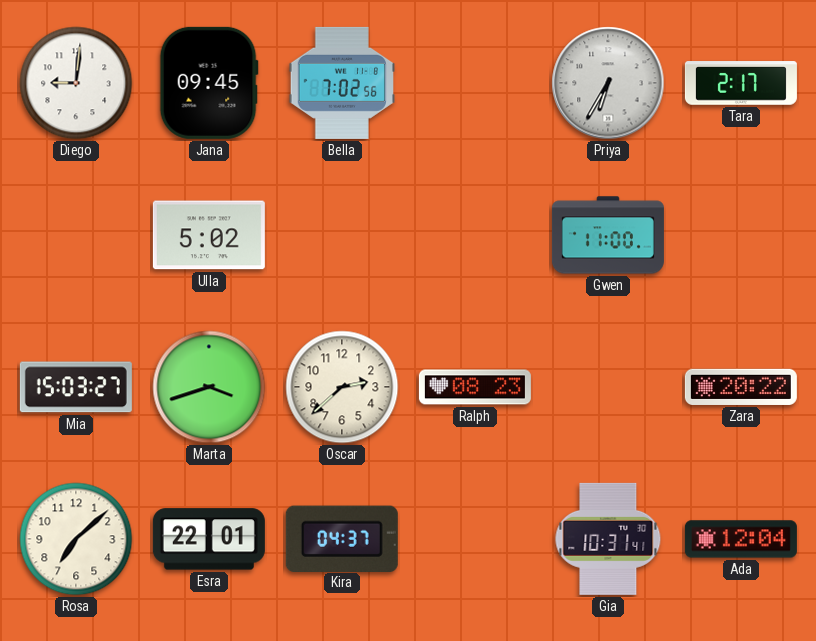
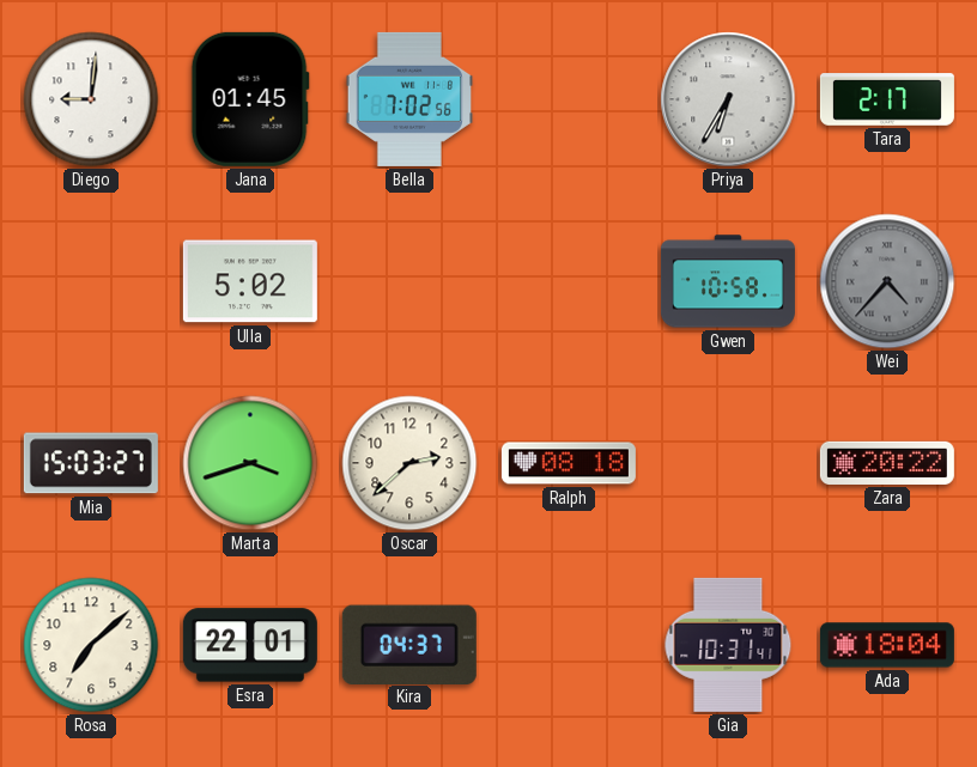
Jana: 09:45 -> 01:45
Gwen: 11:00 -> 10:58
Wei: none -> 4:37
Ralph: 08:23 -> 08:18
Ada: 12:04 -> 18:04
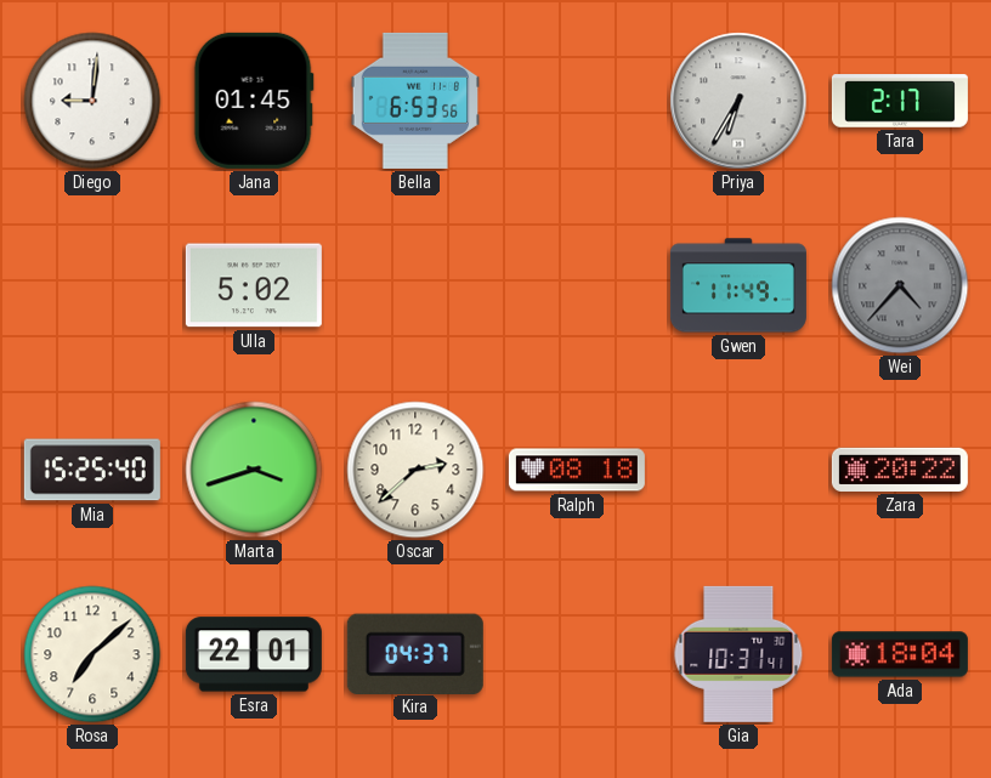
Bella: 7:02 -> 6:53
Gwen: 10:58 -> 11:49
Mia: 15:03 -> 15:25
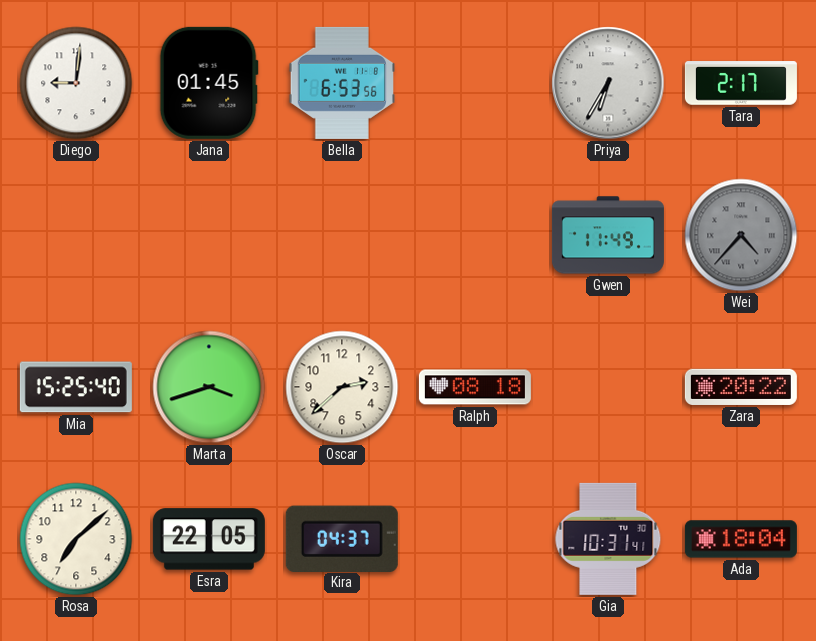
Ulla: 5:02 -> none
Esra: 22:01 -> 22:05
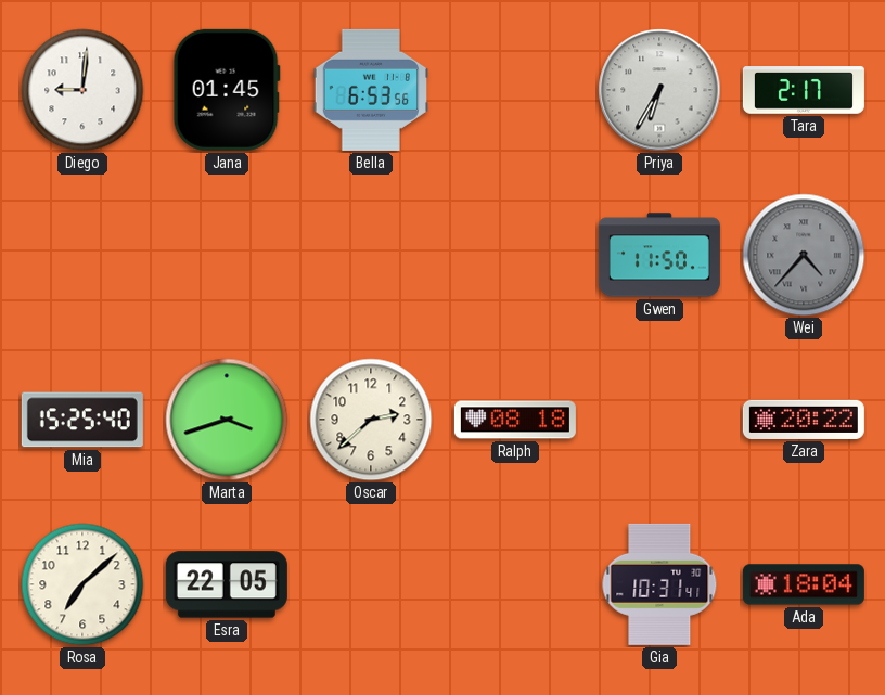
Gwen: 11:49 -> 11:50
Kira: 04:37 -> none
